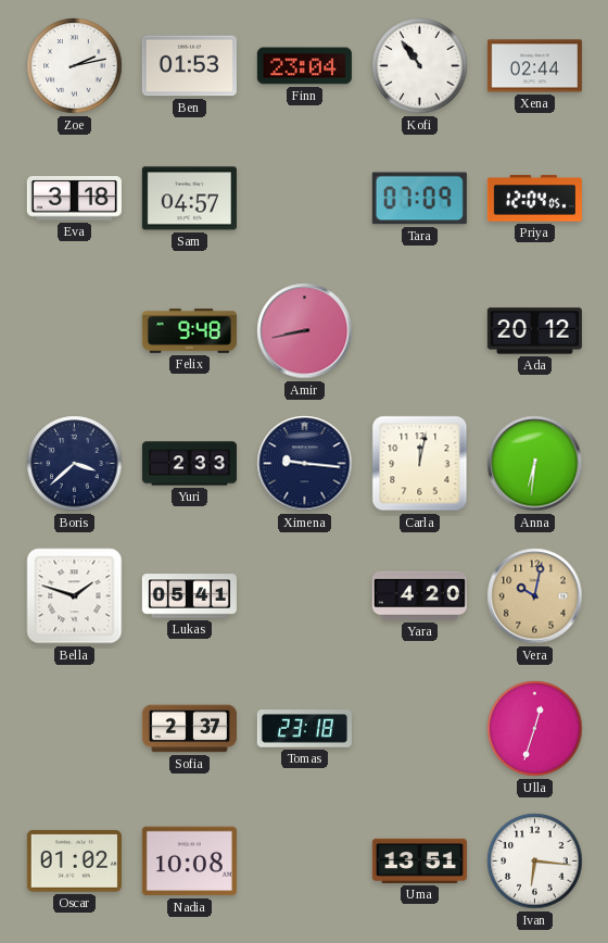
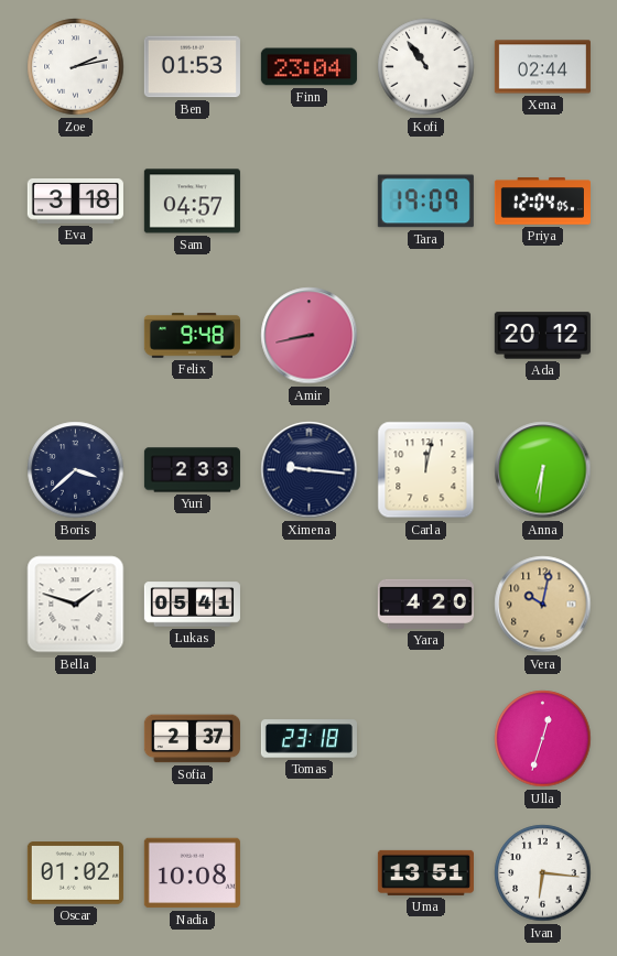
Tara: 07:09 -> 19:09
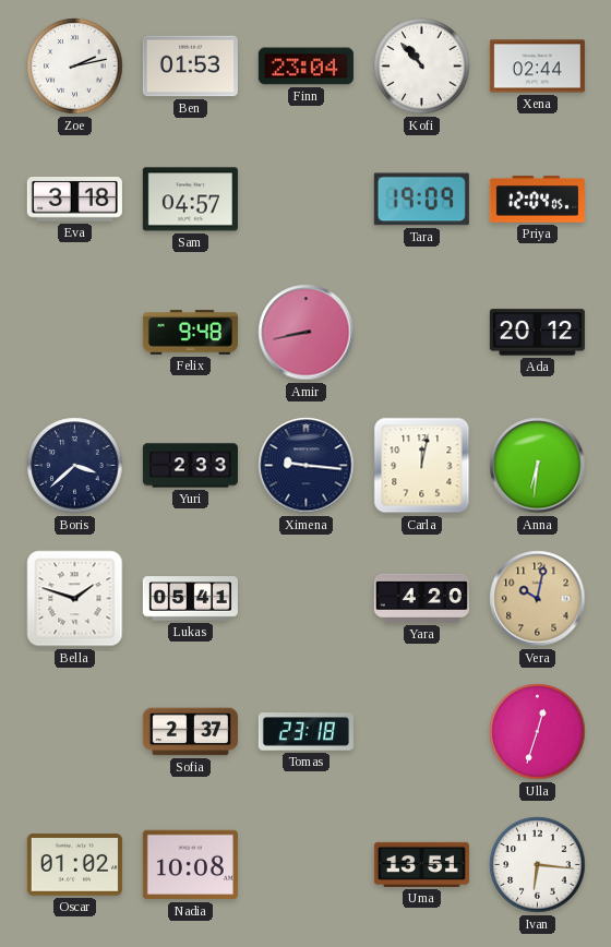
Kofi: 10:54 -> 10:53
